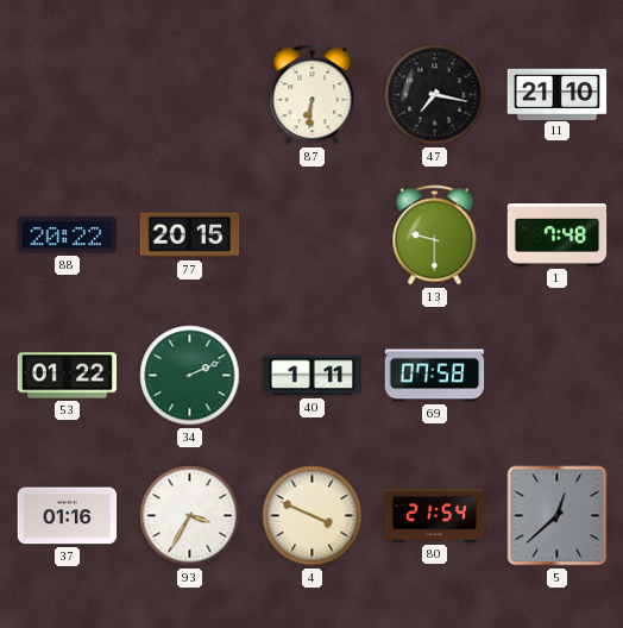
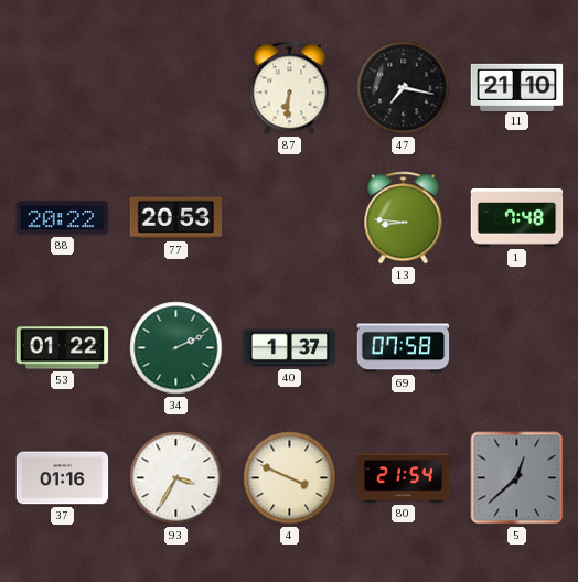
77: 20:15 -> 20:53
13: 9:30 -> 8:46
40: 1:11 -> 1:37
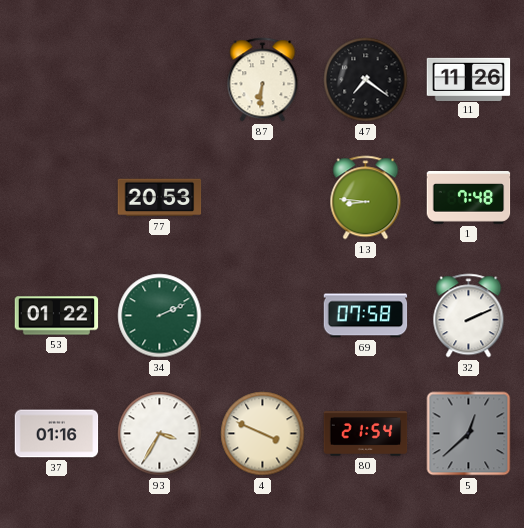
47: 7:17 -> 7:21
11: 21:10 -> 11:26
88: 20:22 -> none
40: 1:37 -> none
32: none -> 2:11
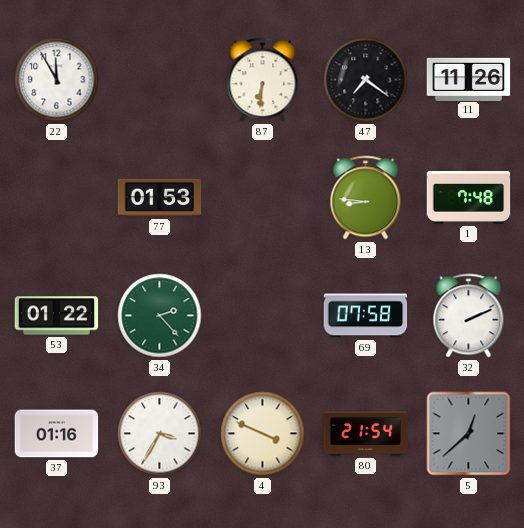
22: none -> 11:55
77: 20:53 -> 01:53
34: 2:11 -> 2:23
